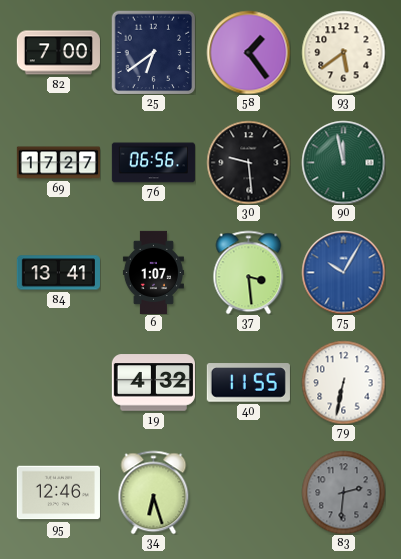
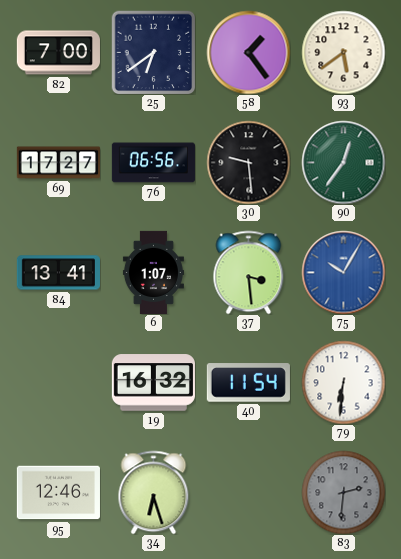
90: 11:58 -> 12:36
19: 4:32 -> 16:32
40: 11:55 -> 11:54
79: 6:32 -> 6:31
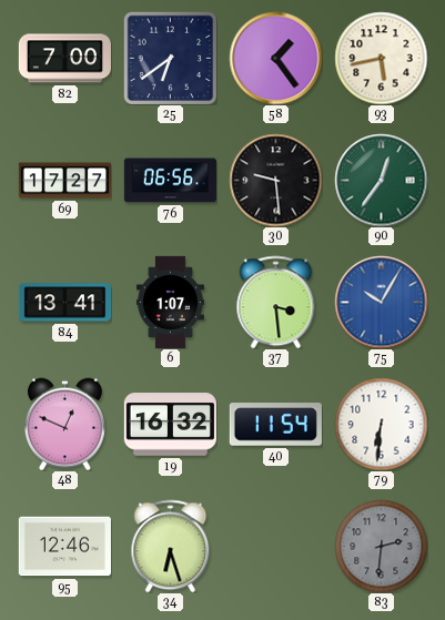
93: 5:39 -> 5:43
48: none -> 12:49
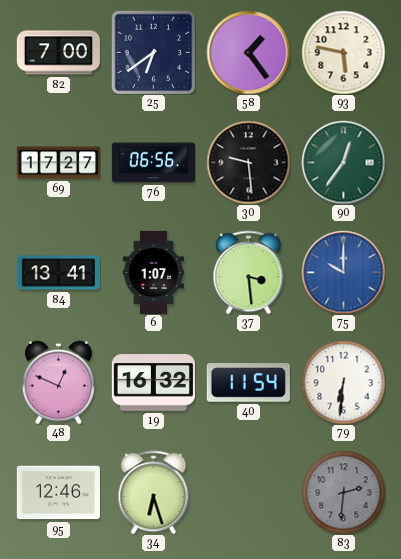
93: 5:43 -> 5:47
75: 10:05 -> 10:00
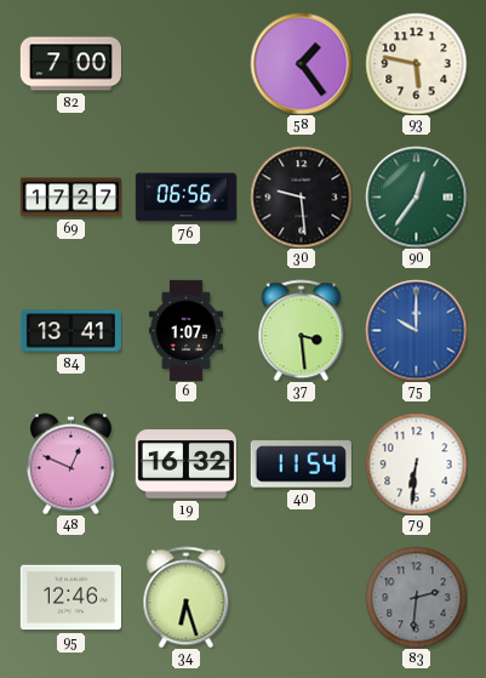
25: 6:39 -> none
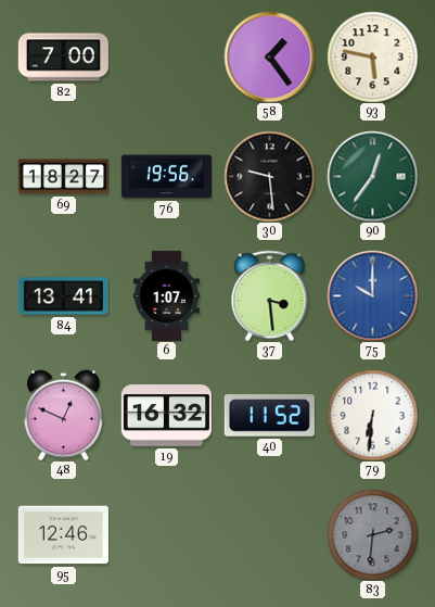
69: 17:27 -> 18:27
76: 06:56 -> 19:56
40: 11:54 -> 11:52
34: 6:27 -> none
